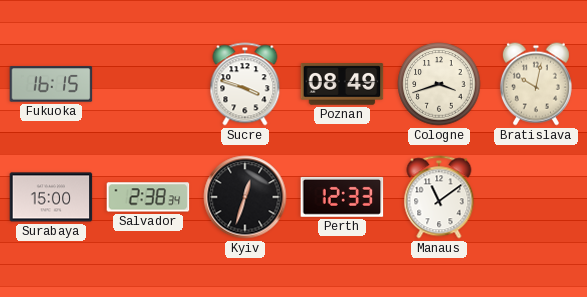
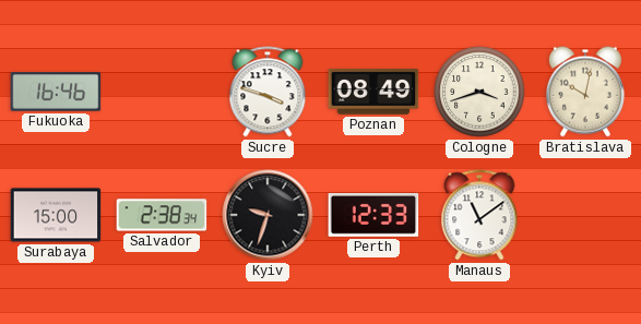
Fukuoka: 16:15 -> 16:46
Kyiv: 12:33 -> 9:33
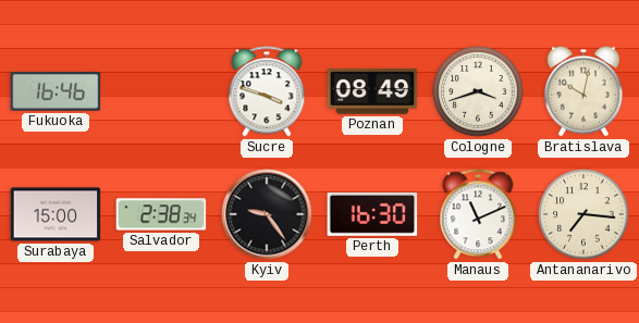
Kyiv: 9:33 -> 9:24
Perth: 12:33 -> 16:30
Manaus: 11:09 -> 11:11
Antananarivo: none -> 7:16
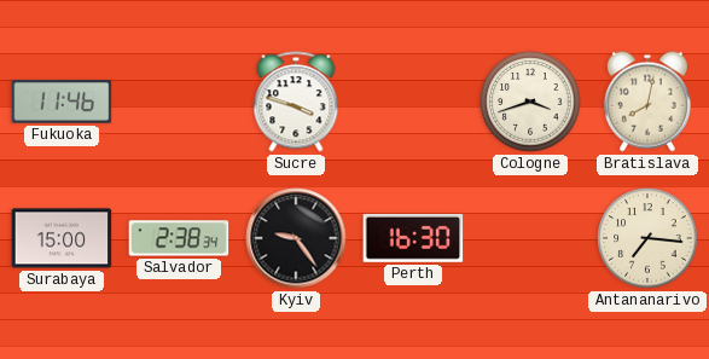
Fukuoka: 16:46 -> 11:46
Poznan: 08:49 -> none
Bratislava: 10:02 -> 8:02
Manaus: 11:11 -> none
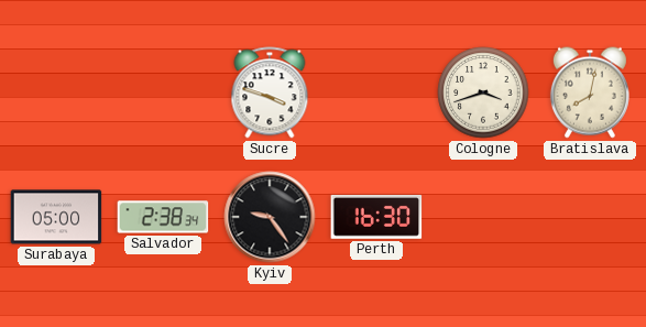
Fukuoka: 11:46 -> none
Surabaya: 15:00 -> 05:00
Antananarivo: 7:16 -> none
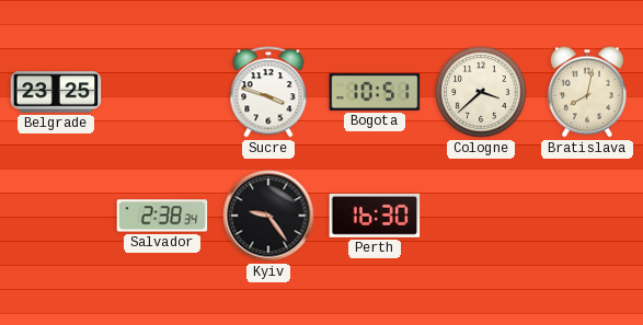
Belgrade: none -> 23:25
Bogota: none -> 10:51
Cologne: 3:42 -> 3:38
Surabaya: 05:00 -> none
